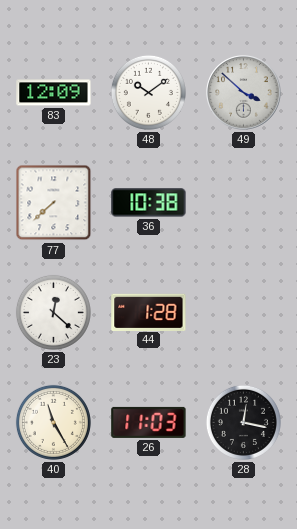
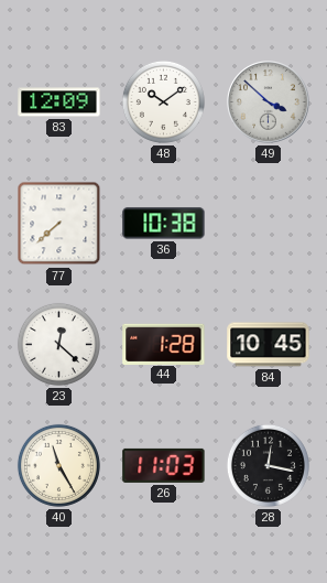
84: none -> 10:45
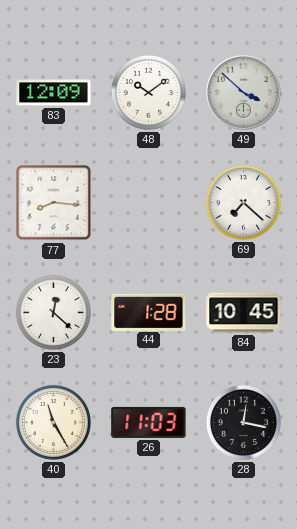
77: 7:38 -> 8:16
36: 10:38 -> none
69: none -> 7:22
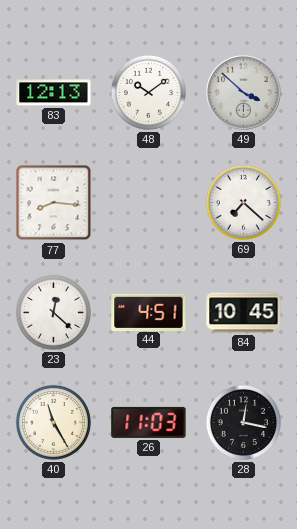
83: 12:09 -> 12:13
44: 1:28 -> 4:51
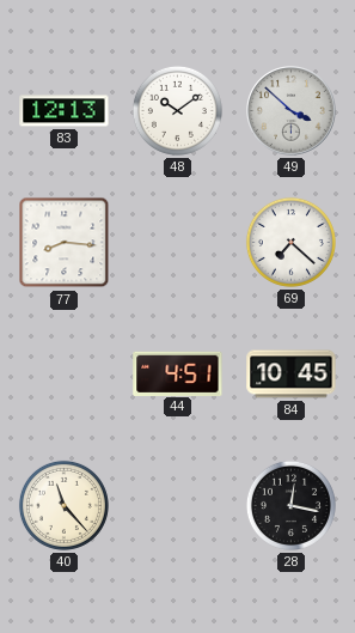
23: 12:22 -> none
40: 11:25 -> 11:23
26: 11:03 -> none
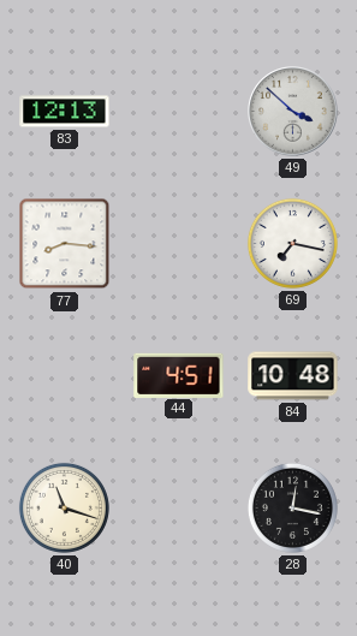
48: 10:09 -> none
69: 7:22 -> 7:17
84: 10:45 -> 10:48
40: 11:23 -> 11:18
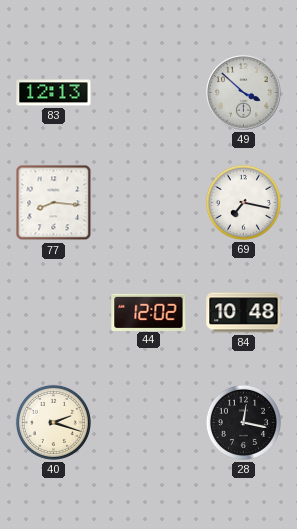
44: 4:51 -> 12:02
40: 11:18 -> 2:18
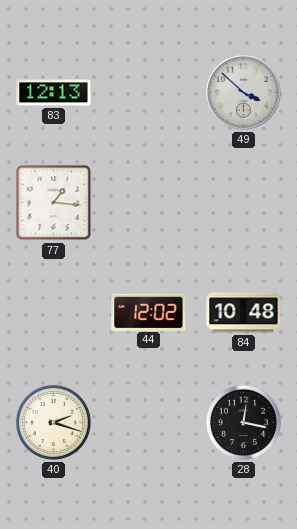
77: 8:16 -> 1:16
69: 7:17 -> none
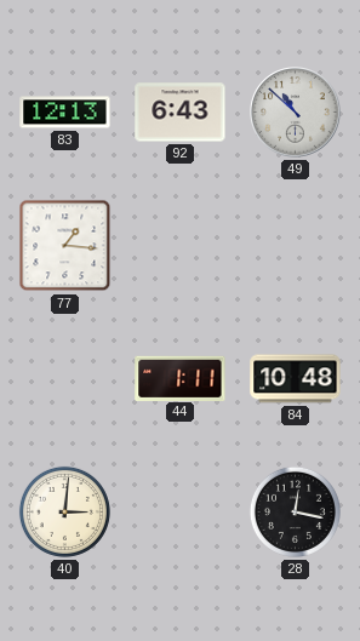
92: none -> 6:43
49: 3:52 -> 10:52
44: 12:02 -> 1:11
40: 2:18 -> 3:01
